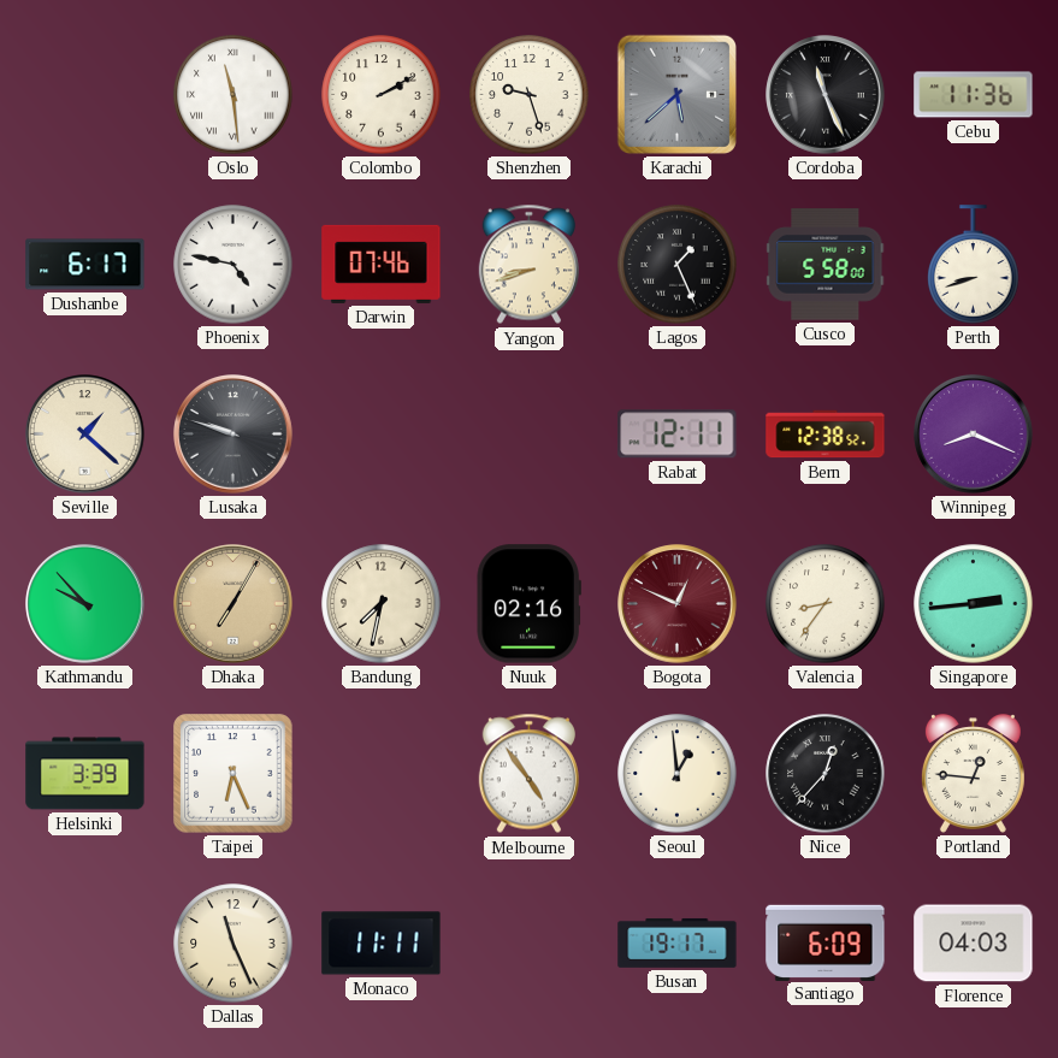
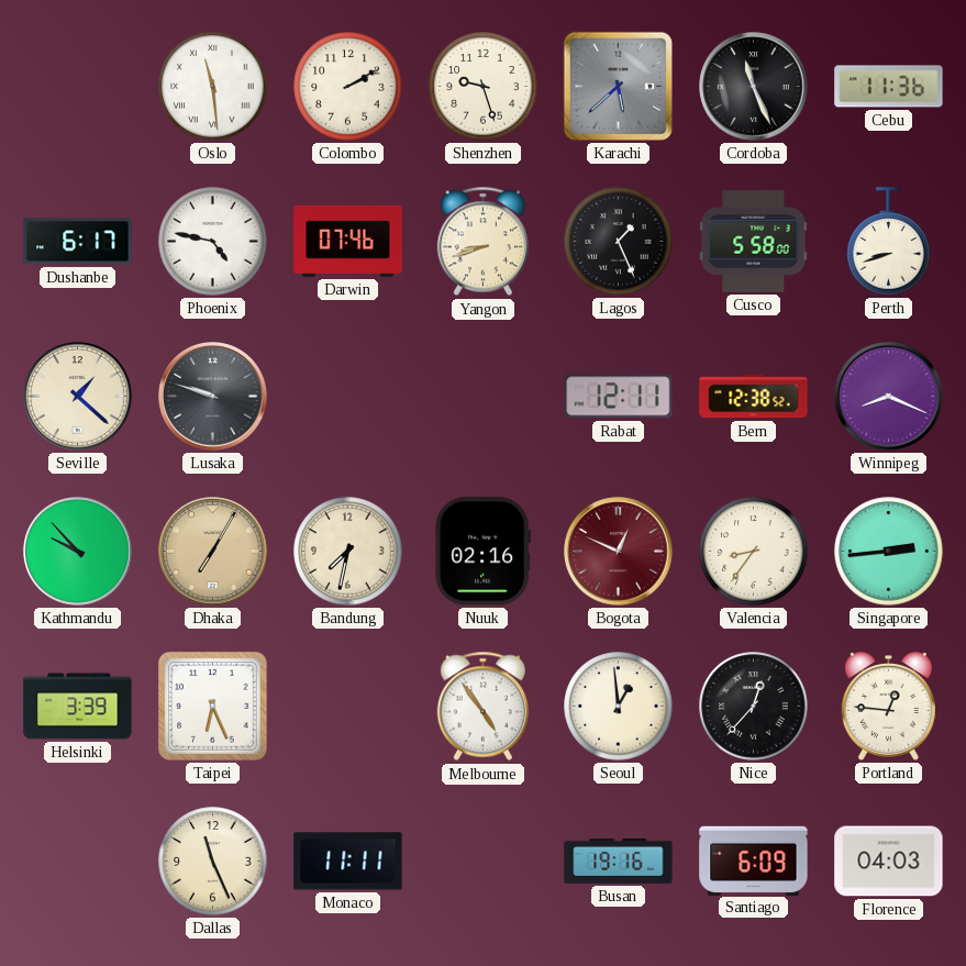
Busan: 19:17 -> 19:16
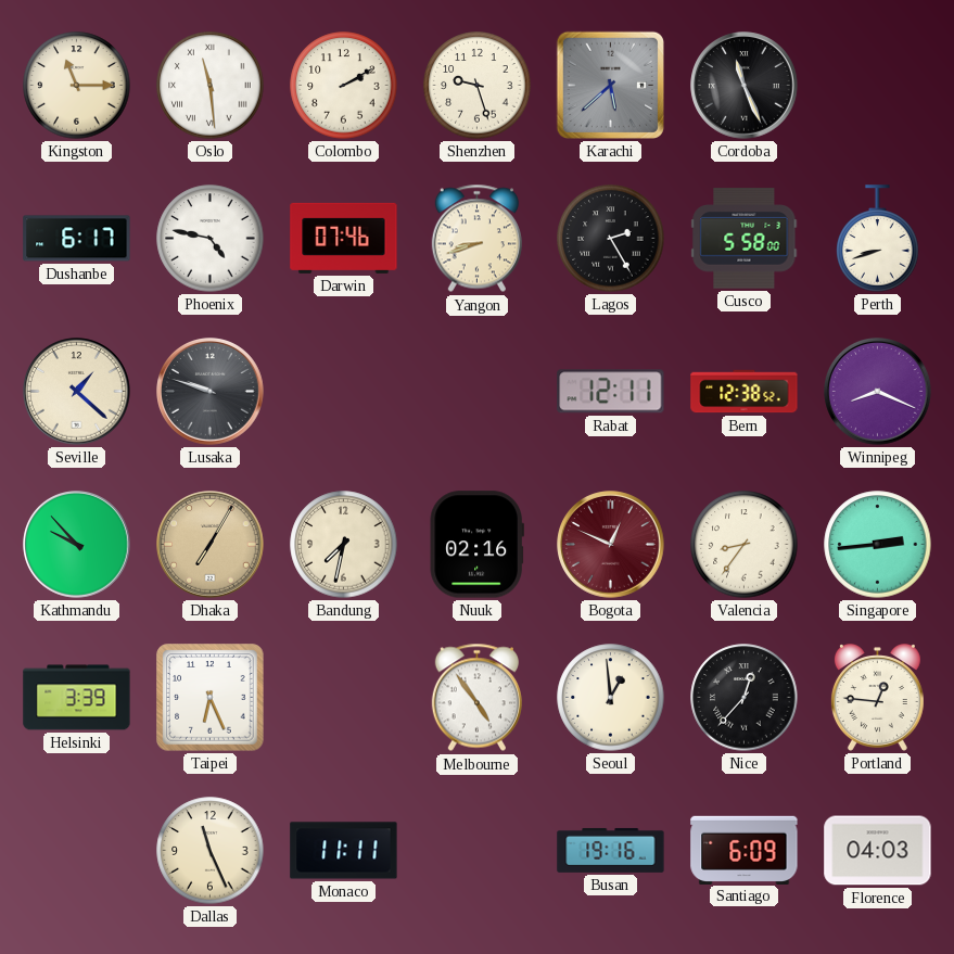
Kingston: none -> 11:15
Cebu: 11:36 -> none
Lagos: 1:26 -> 2:25
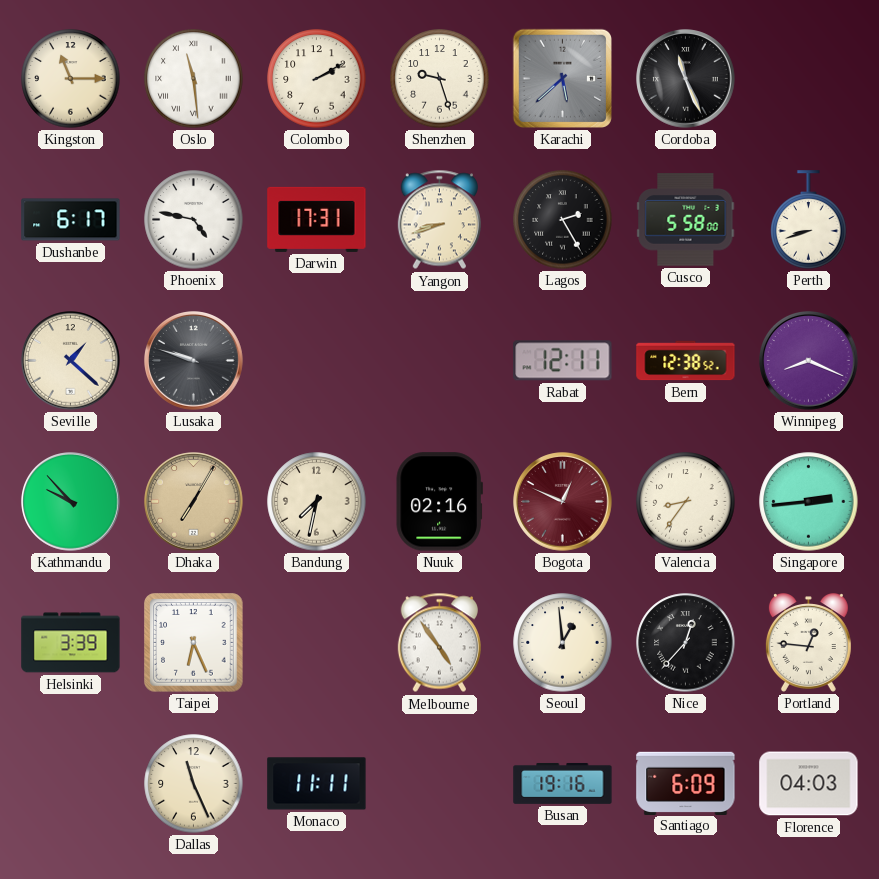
Darwin: 07:46 -> 17:31
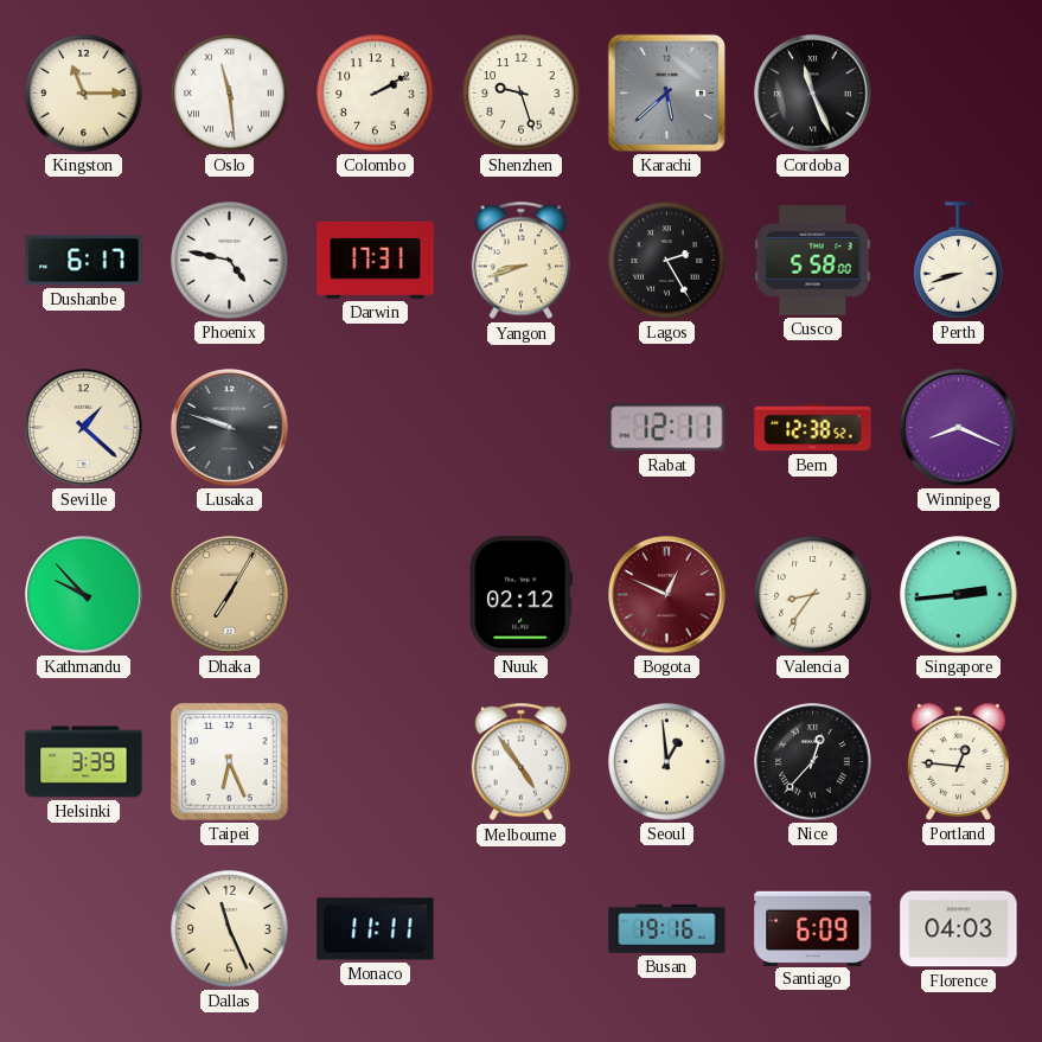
Bandung: 7:32 -> none
Nuuk: 02:16 -> 02:12
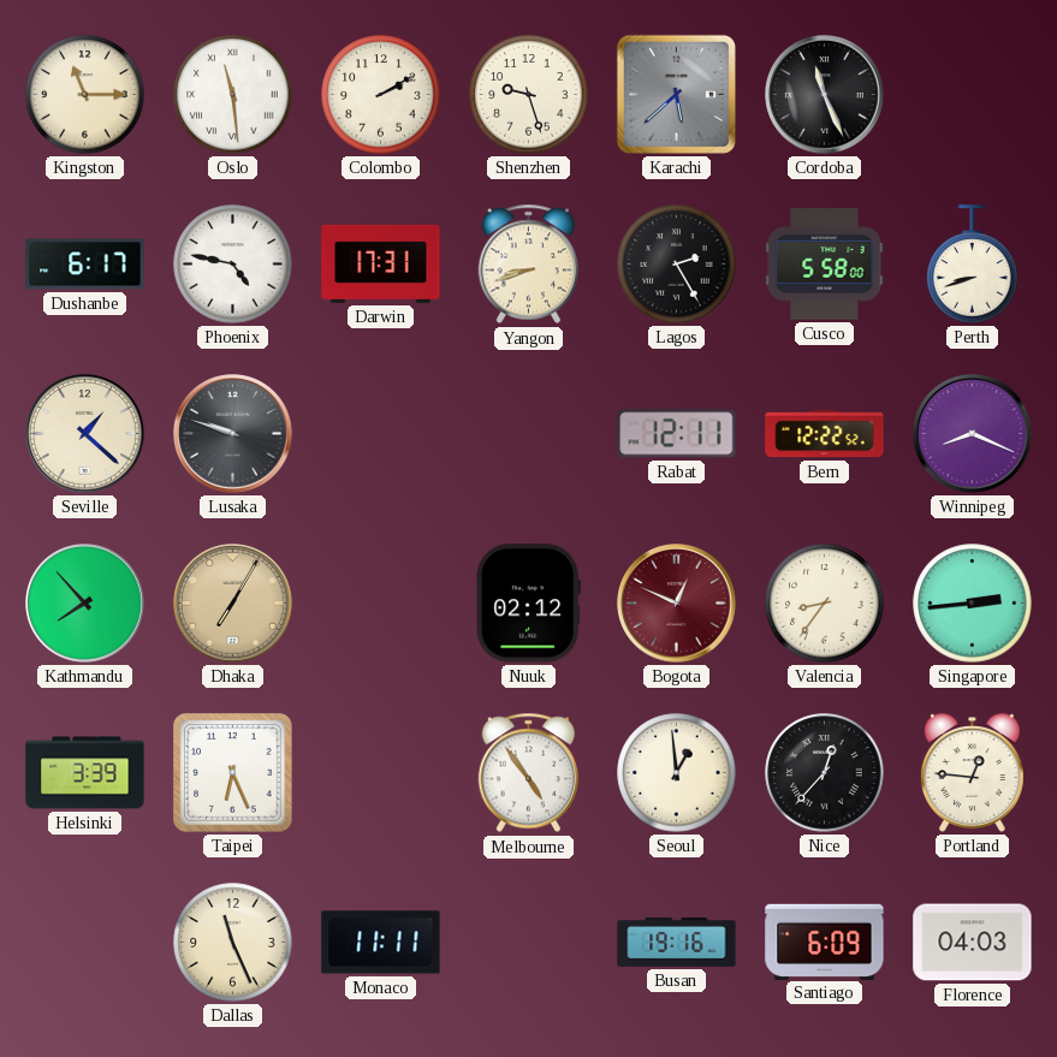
Bern: 12:38 -> 12:22
Kathmandu: 9:53 -> 7:53
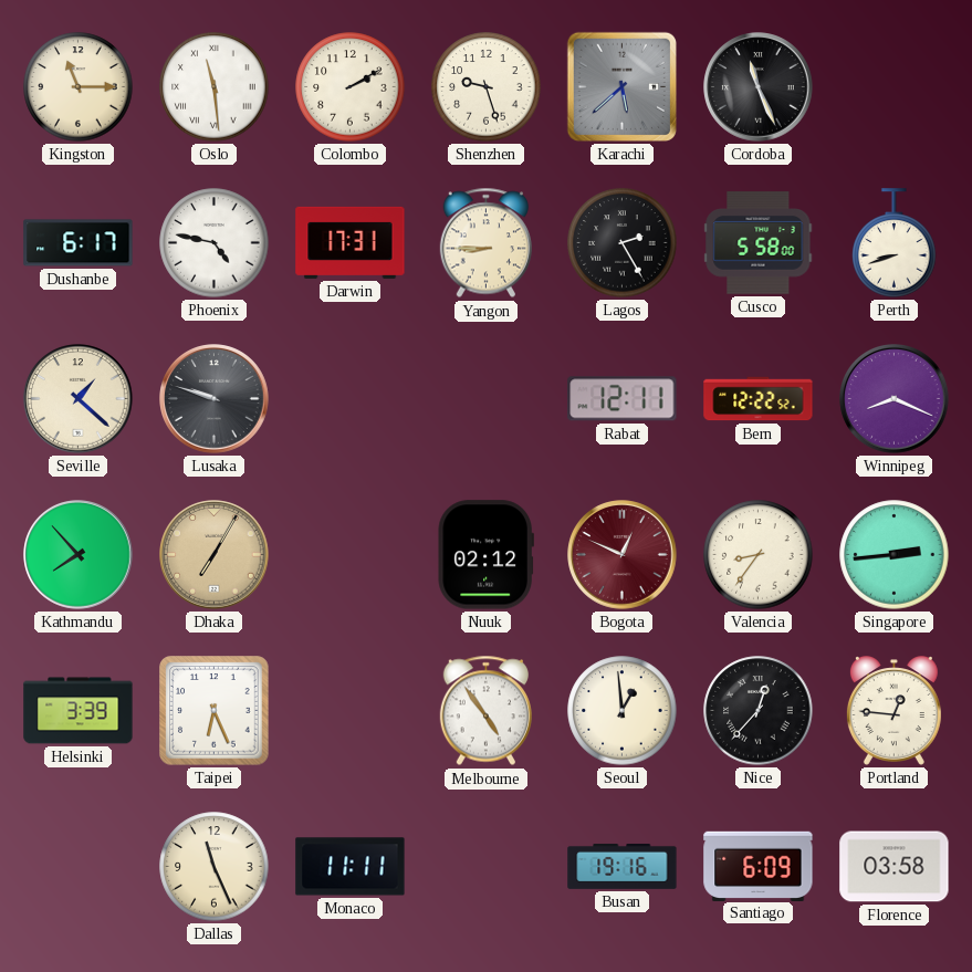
Yangon: 8:42 -> 8:45
Florence: 04:03 -> 03:58
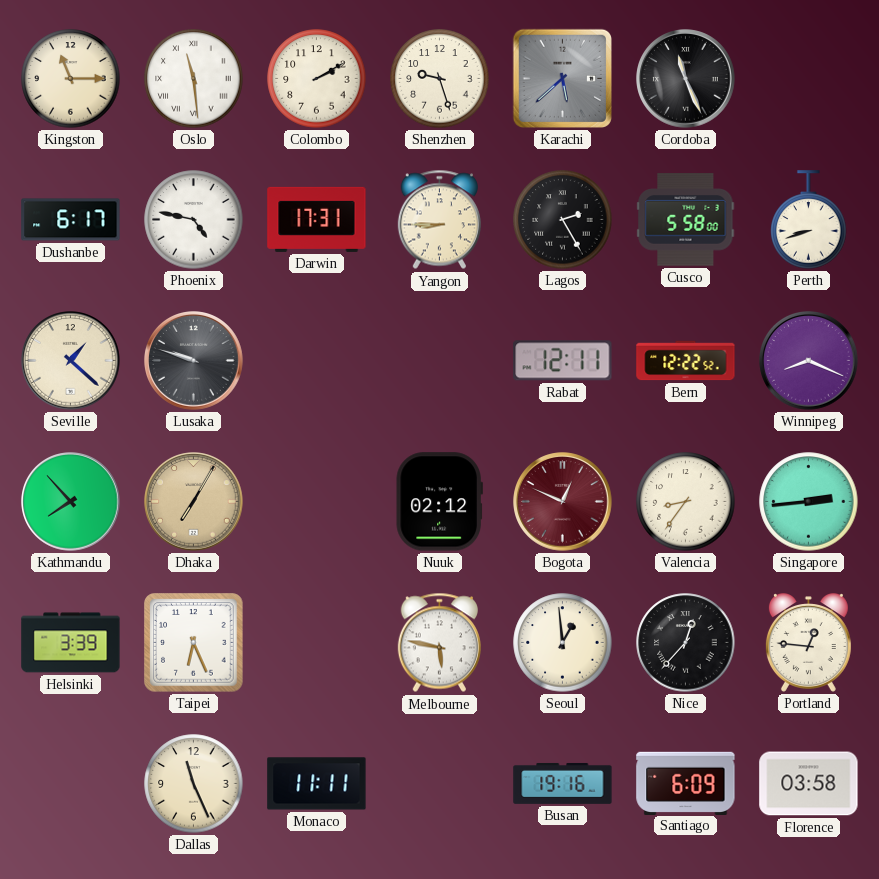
Melbourne: 4:54 -> 5:47
